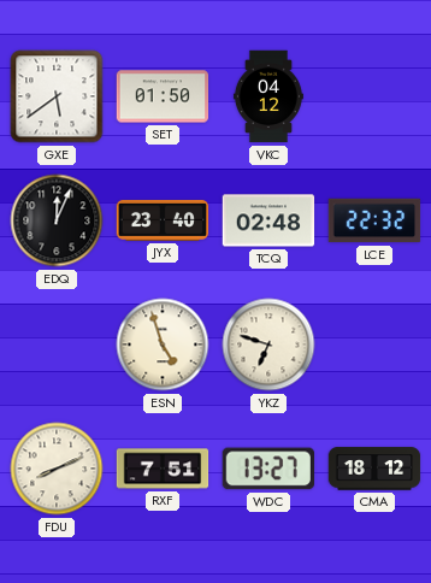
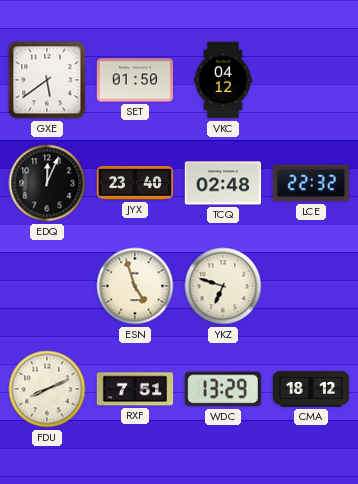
WDC: 13:27 -> 13:29
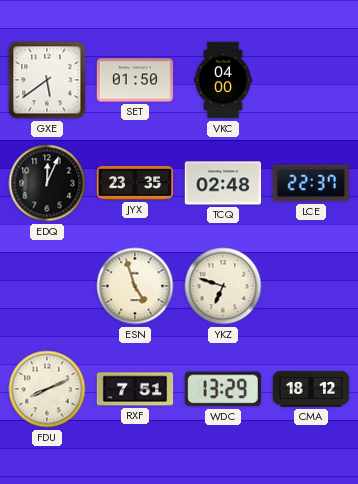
VKC: 04:12 -> 04:00
JYX: 23:40 -> 23:35
LCE: 22:32 -> 22:37
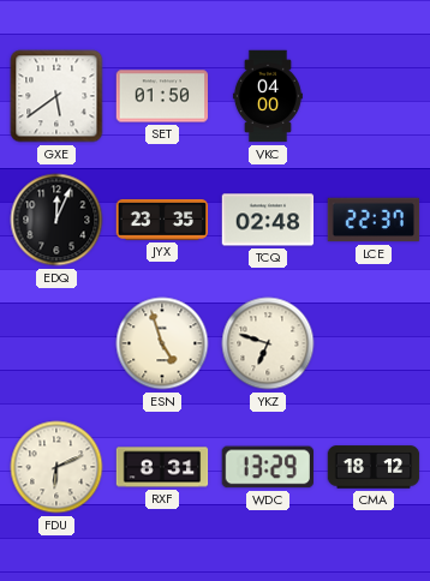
FDU: 8:11 -> 6:11
RXF: 7:51 -> 8:31
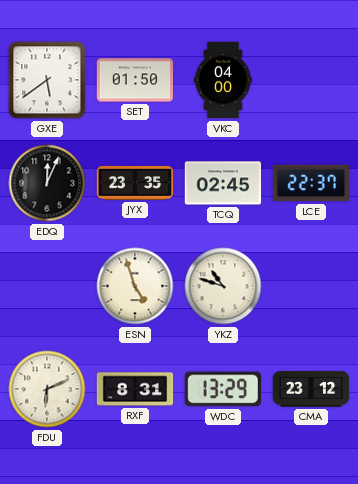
TCQ: 02:48 -> 02:45
YKZ: 6:48 -> 10:48
CMA: 18:12 -> 23:12
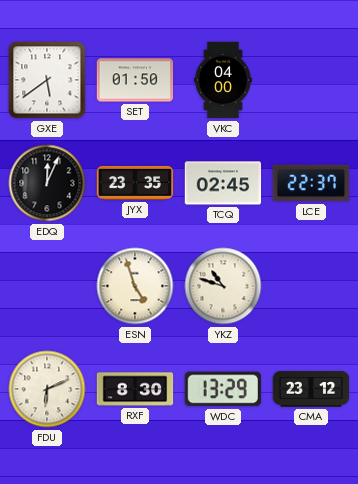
RXF: 8:31 -> 8:30
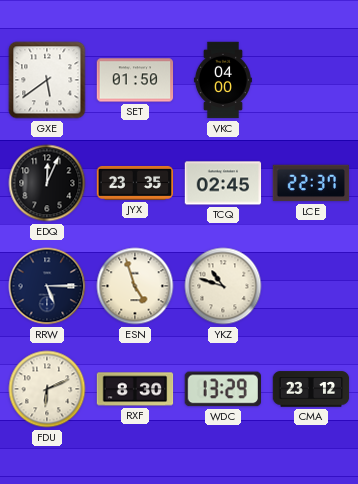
RRW: none -> 5:15
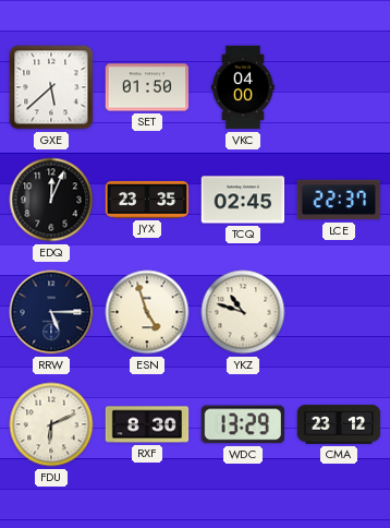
GXE: 5:39 -> 5:38
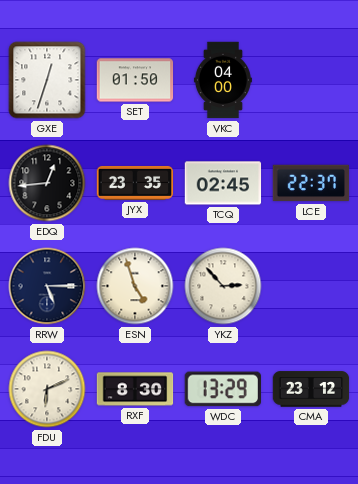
GXE: 5:38 -> 12:33
EDQ: 12:04 -> 12:44
YKZ: 10:48 -> 2:53
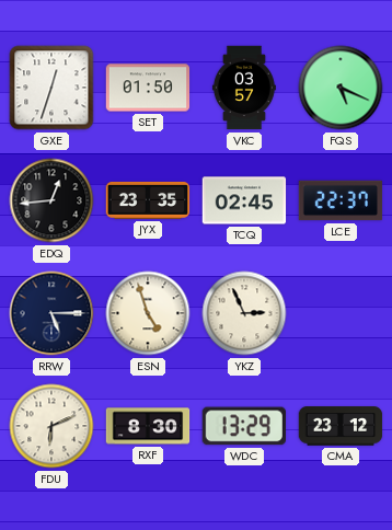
VKC: 04:00 -> 03:57
FQS: none -> 5:19
YKZ: 2:53 -> 2:56
